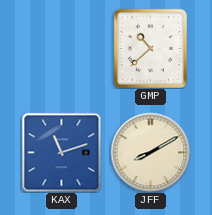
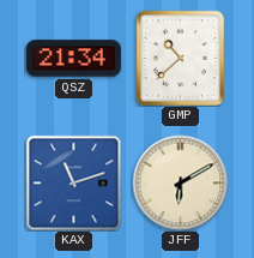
QSZ: none -> 21:34
JFF: 8:10 -> 6:10
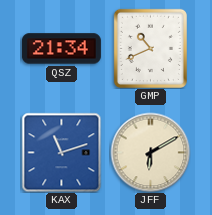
GMP: 10:38 -> 10:41
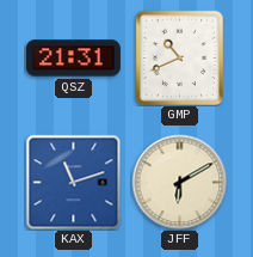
QSZ: 21:34 -> 21:31
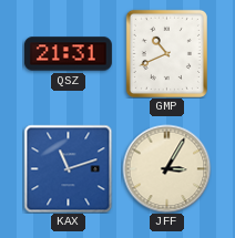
JFF: 6:10 -> 3:05
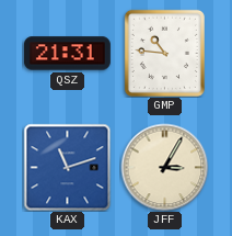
GMP: 10:41 -> 10:46
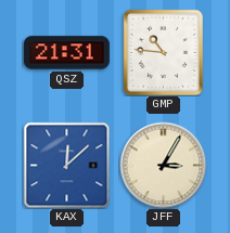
KAX: 11:12 -> 12:08
